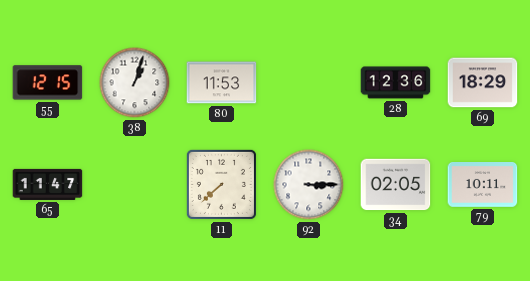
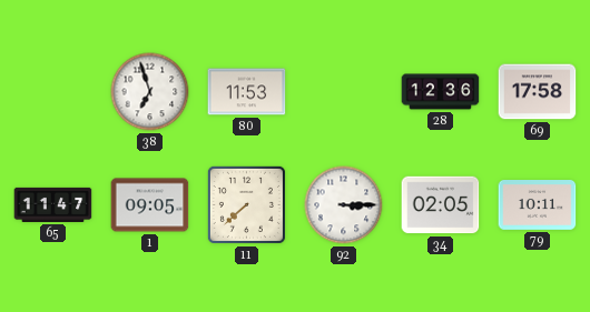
55: 12:15 -> none
38: 1:03 -> 6:57
69: 18:29 -> 17:58
1: none -> 09:05
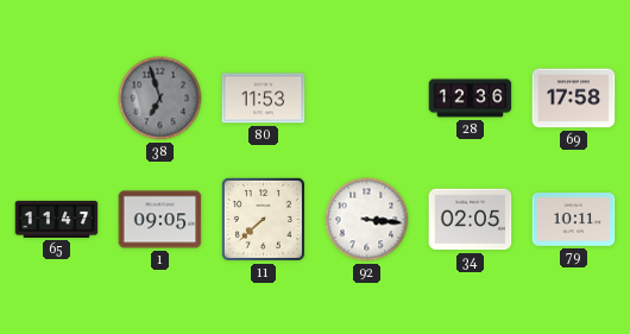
38 dial: white -> grey
92: 3:15 -> 3:16
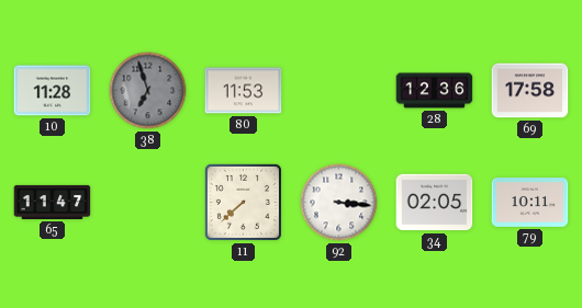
10: none -> 11:28
1: 09:05 -> none
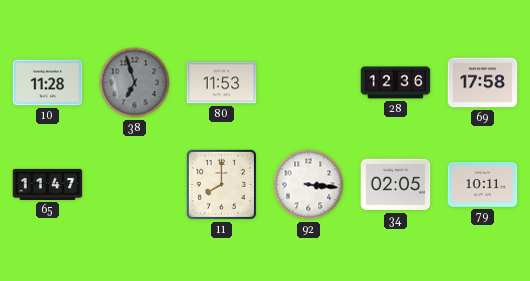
11: 7:38 -> 8:00
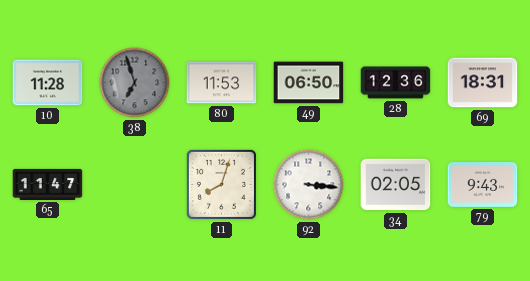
49: none -> 06:50
69: 17:58 -> 18:31
11: 8:00 -> 8:03
79: 10:11 -> 9:43
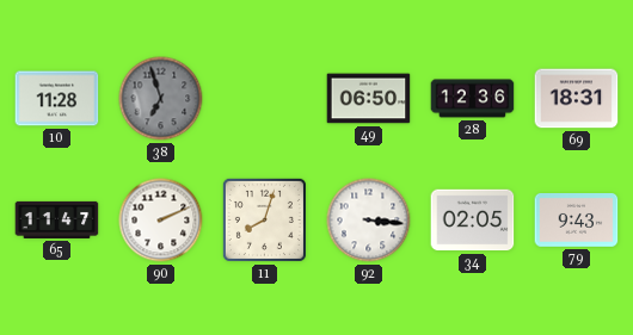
80: 11:53 -> none
90: none -> 2:11
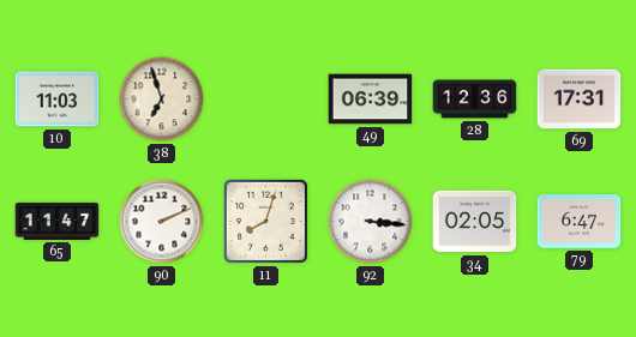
10: 11:28 -> 11:03
38 dial: grey -> cream
49: 06:50 -> 06:39
69: 18:31 -> 17:31
79: 9:43 -> 6:47
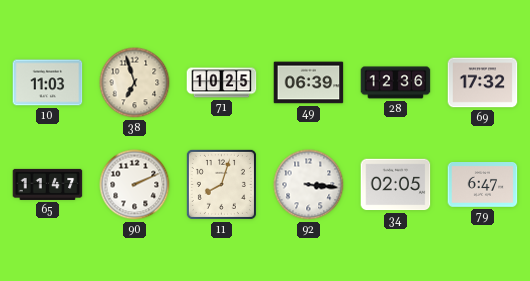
71: none -> 10:25
69: 17:31 -> 17:32
